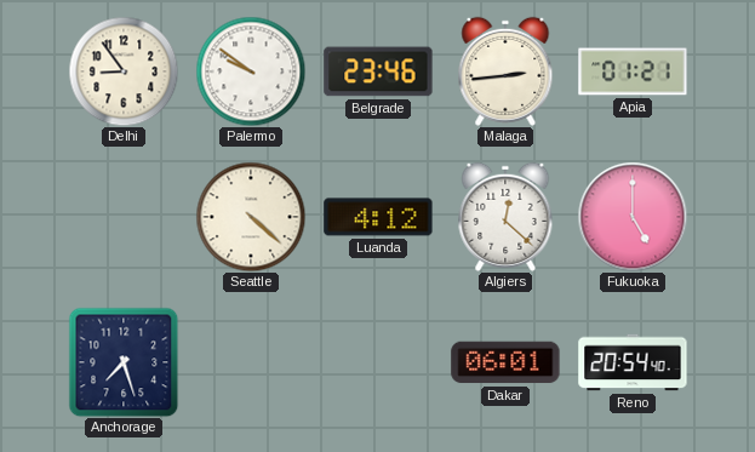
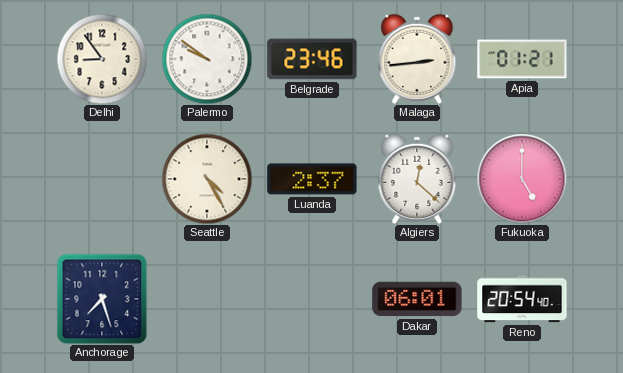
Seattle: 4:22 -> 4:25
Luanda: 4:12 -> 2:37
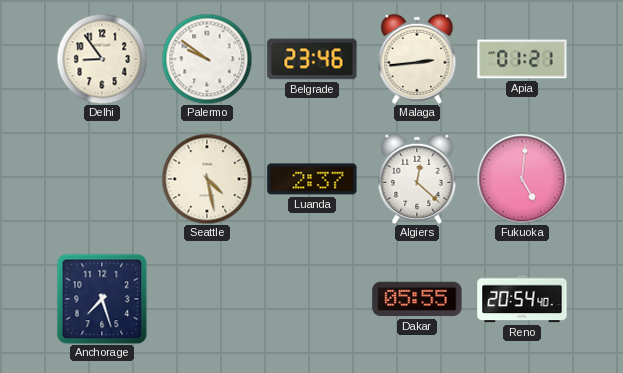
Seattle: 4:25 -> 4:28
Fukuoka: 5:00 -> 5:01
Dakar: 06:01 -> 05:55
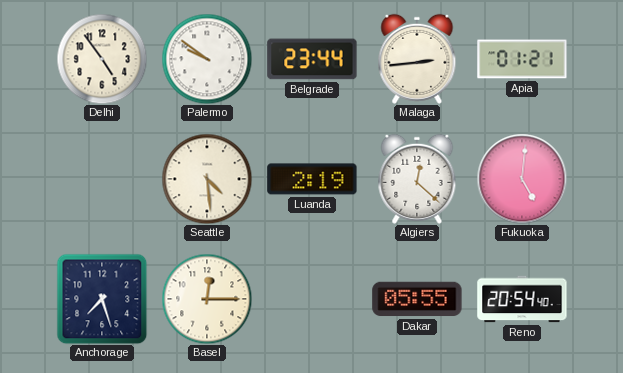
Delhi: 8:54 -> 4:54
Belgrade: 23:46 -> 23:44
Seattle: 4:28 -> 4:29
Luanda: 2:37 -> 2:19
Basel: none -> 12:15
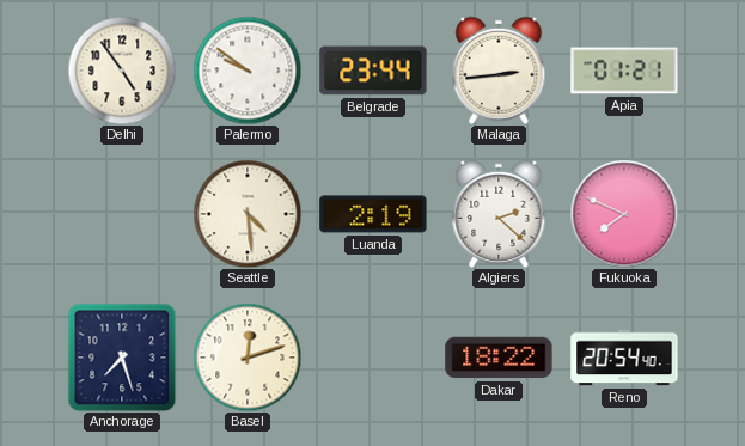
Algiers: 12:22 -> 2:22
Fukuoka: 5:01 -> 7:49
Basel: 12:15 -> 12:12
Dakar: 05:55 -> 18:22
